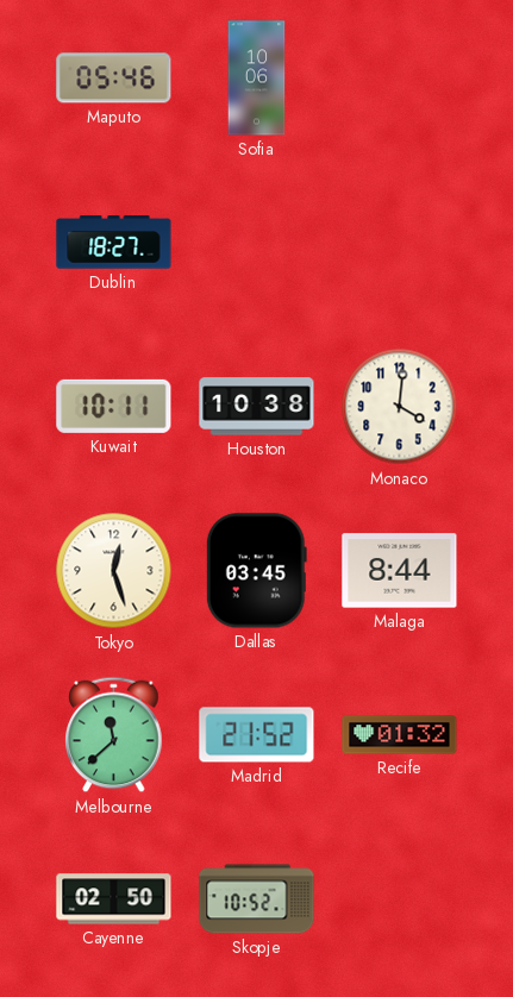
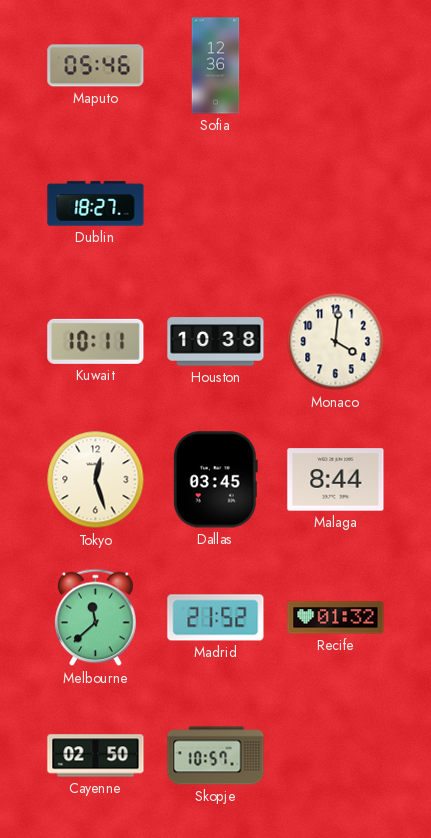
Sofia: 10:06 -> 12:36
Skopje: 10:52 -> 10:57
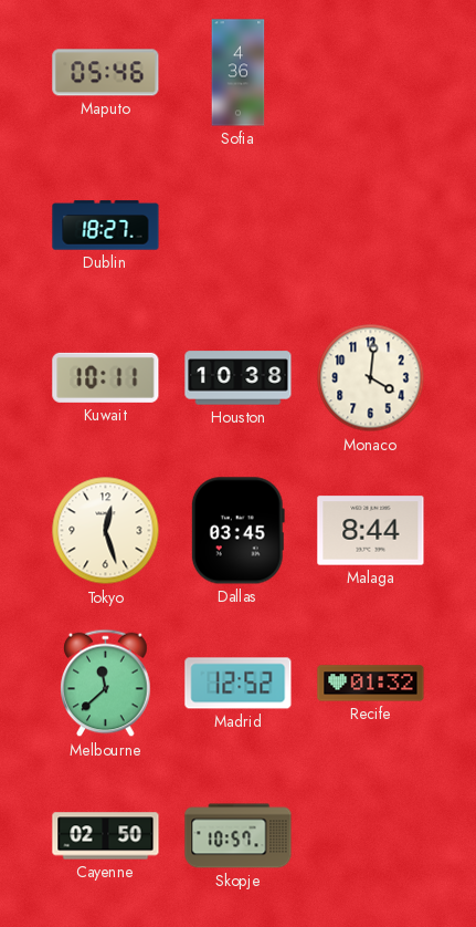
Sofia: 12:36 -> 4:36
Madrid: 21:52 -> 12:52
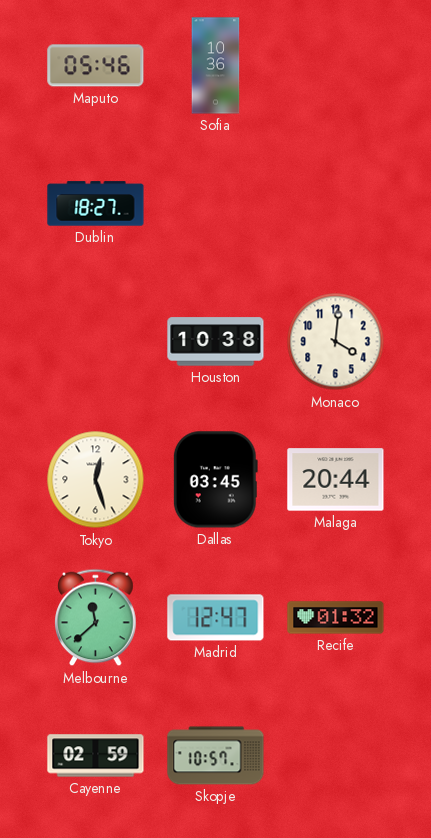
Sofia: 4:36 -> 10:36
Kuwait: 10:11 -> none
Malaga: 8:44 -> 20:44
Madrid: 12:52 -> 12:47
Cayenne: 02:50 -> 02:59
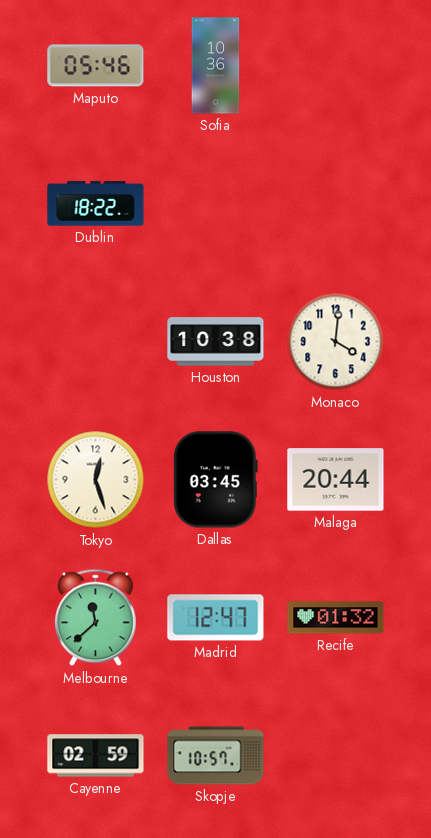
Dublin: 18:27 -> 18:22
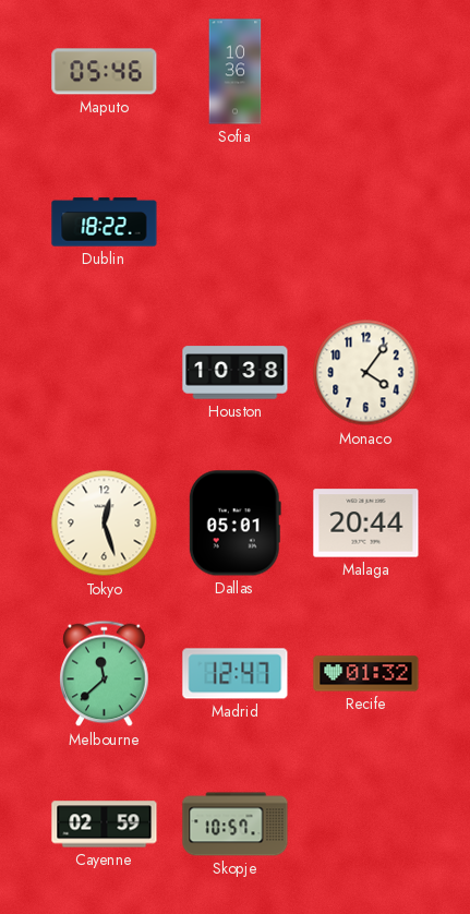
Monaco: 4:01 -> 4:06
Dallas: 03:45 -> 05:01
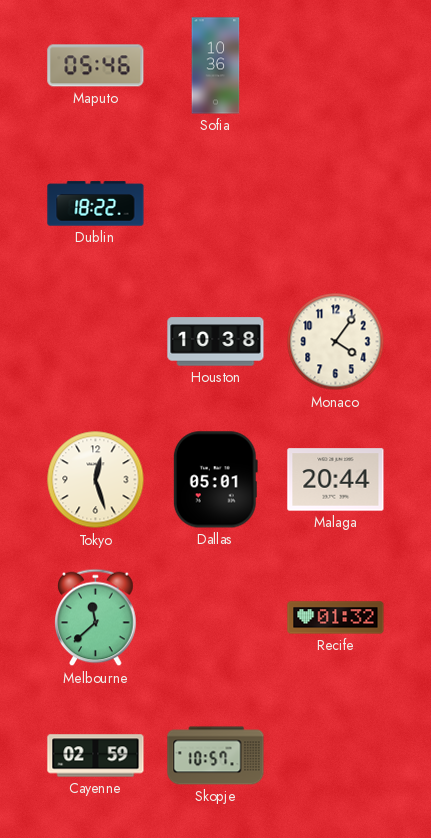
Madrid: 12:47 -> none
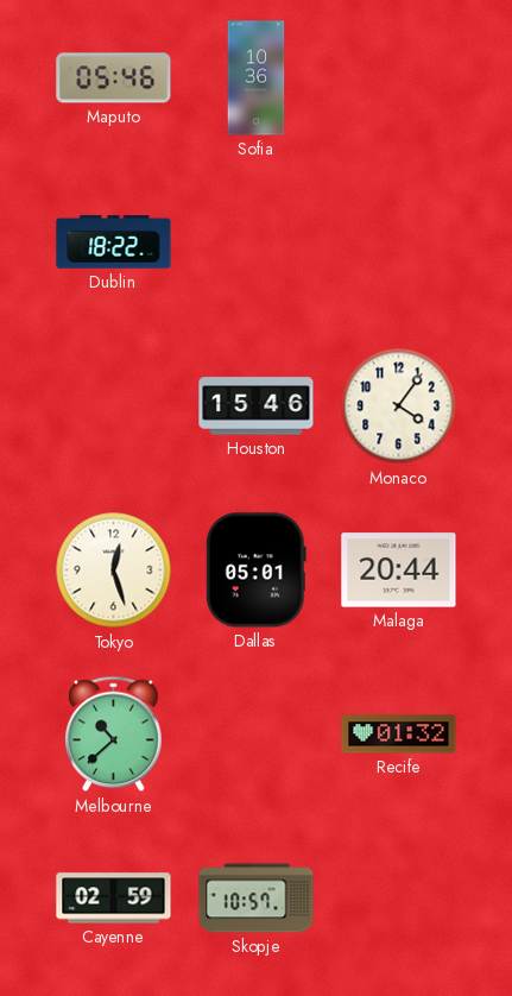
Houston: 10:38 -> 15:46
Melbourne: 11:38 -> 10:38
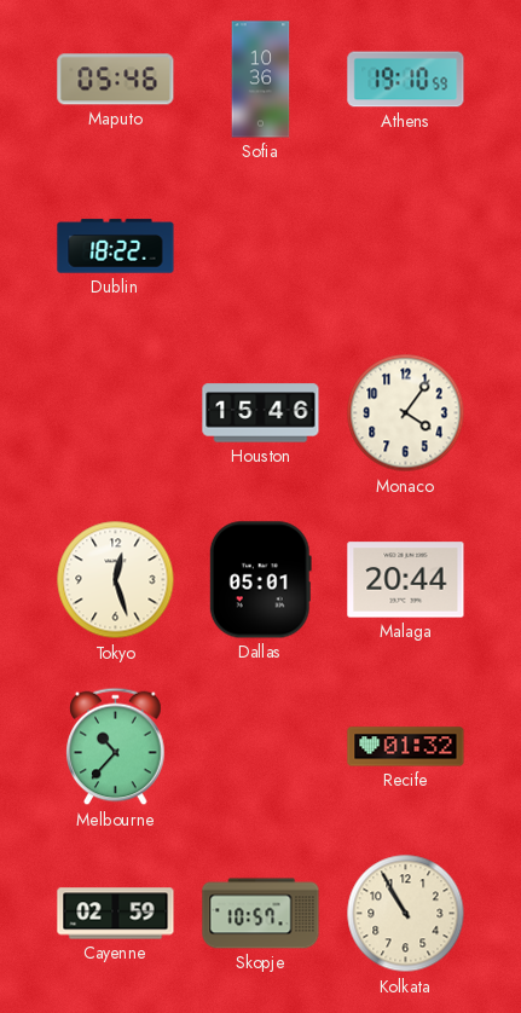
Athens: none -> 19:10
Melbourne: 10:38 -> 10:37
Kolkata: none -> 10:55
